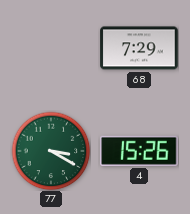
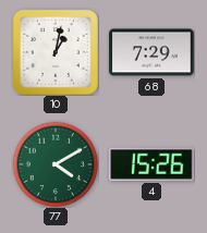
10: none -> 1:02
77: 3:20 -> 4:10
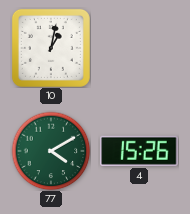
68: 7:29 -> none
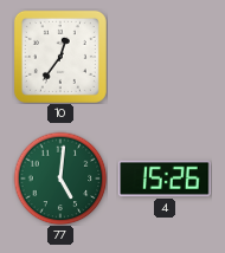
10: 1:02 -> 12:36
77: 4:10 -> 5:01
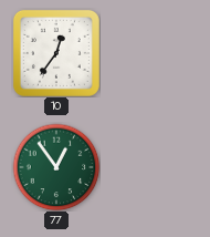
77: 5:01 -> 12:54
4: 15:26 -> none
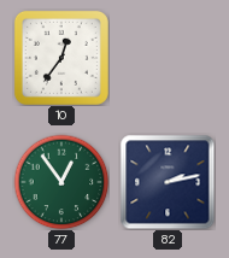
82: none -> 2:13
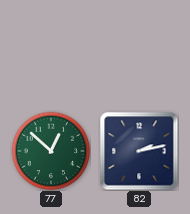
10: 12:36 -> none
77: 12:54 -> 12:52
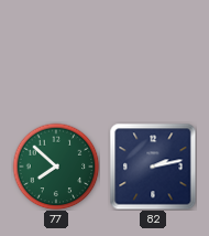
77: 12:52 -> 7:52
